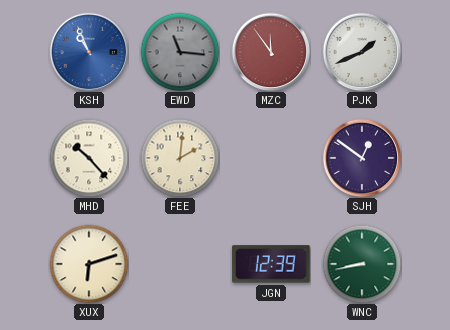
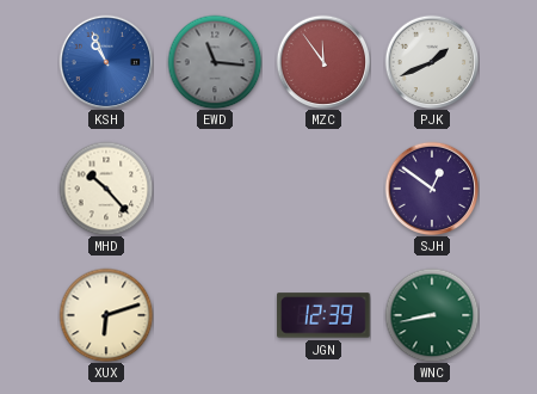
FEE: 2:01 -> none
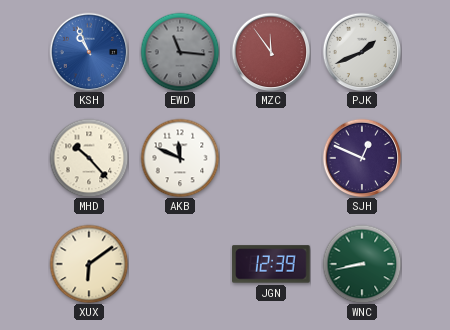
AKB: none -> 11:49
SJH: 12:51 -> 12:49
XUX: 6:12 -> 6:09
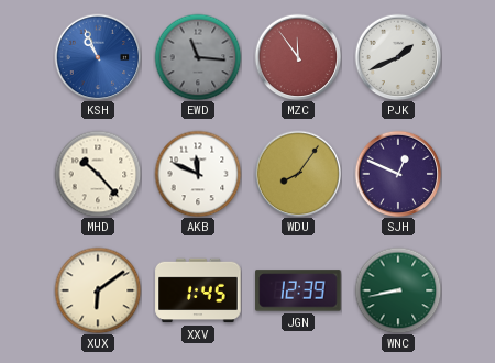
WDU: none -> 8:06
XXV: none -> 1:45
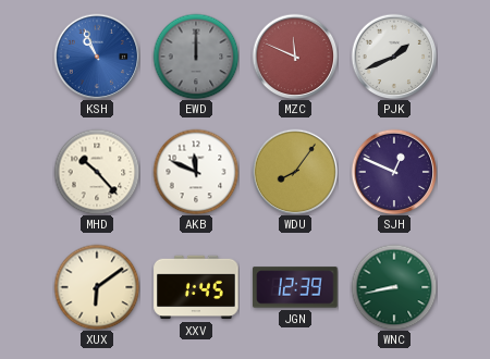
EWD: 11:16 -> 12:00
MZC: 11:54 -> 11:49
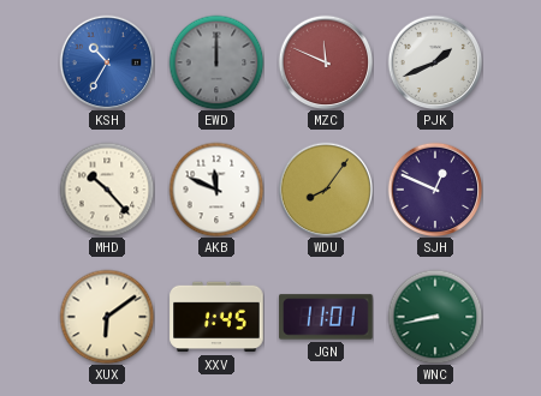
KSH: 10:56 -> 10:35
JGN: 12:39 -> 11:01
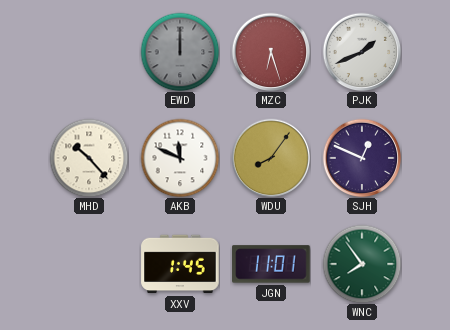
KSH: 10:35 -> none
MZC: 11:49 -> 6:27
XUX: 6:09 -> none
WNC: 8:43 -> 7:54
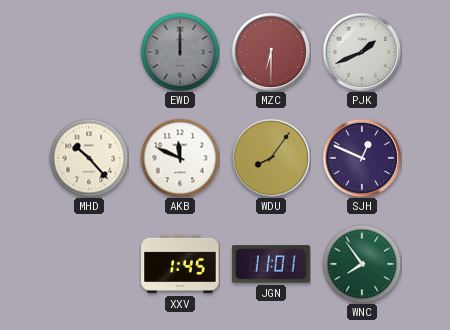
MZC: 6:27 -> 6:30
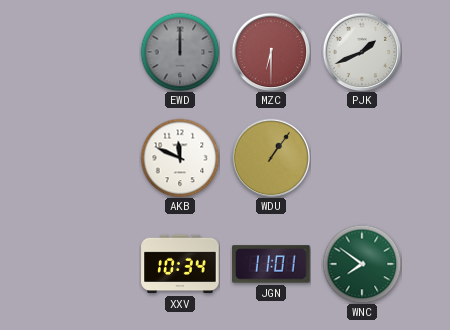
MHD: 10:23 -> none
WDU: 8:06 -> 1:06
SJH: 12:49 -> none
XXV: 1:45 -> 10:34
WNC: 7:54 -> 7:51
